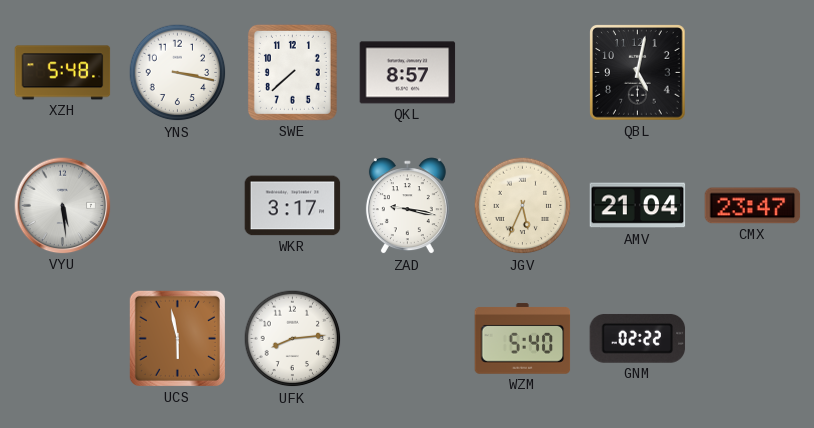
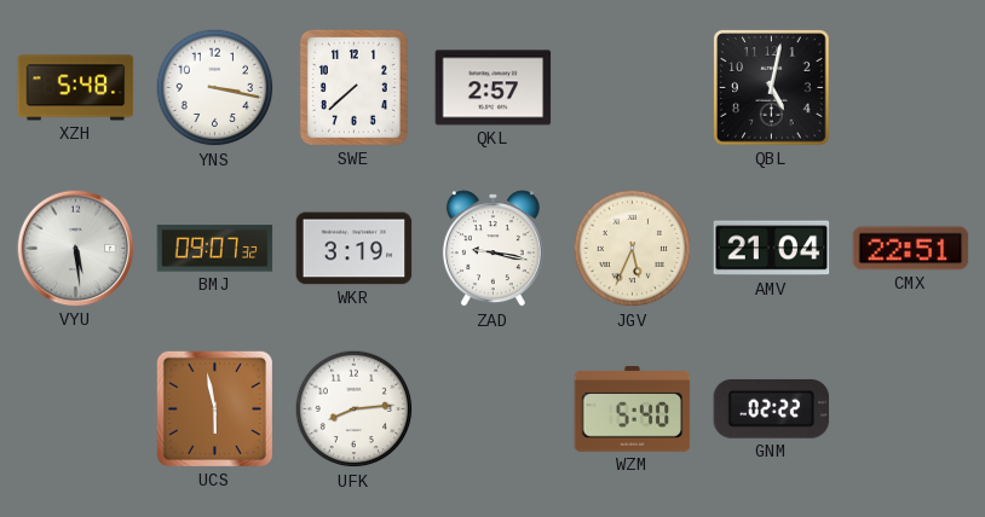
QKL: 8:57 -> 2:57
BMJ: none -> 09:07
WKR: 3:17 -> 3:19
CMX: 23:47 -> 22:51
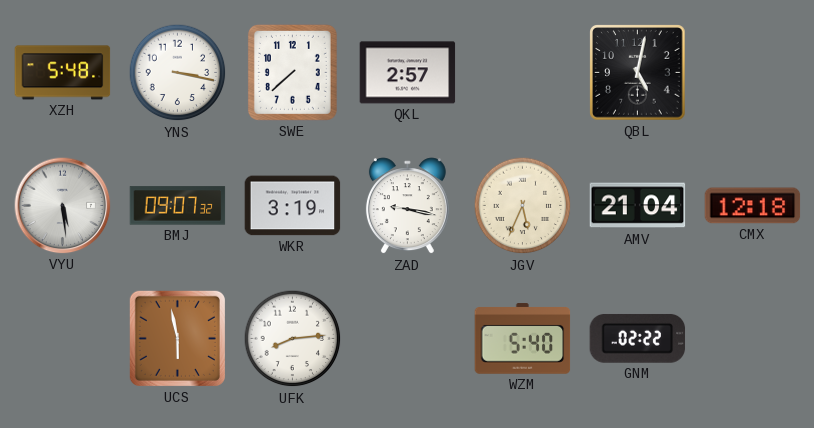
CMX: 22:51 -> 12:18
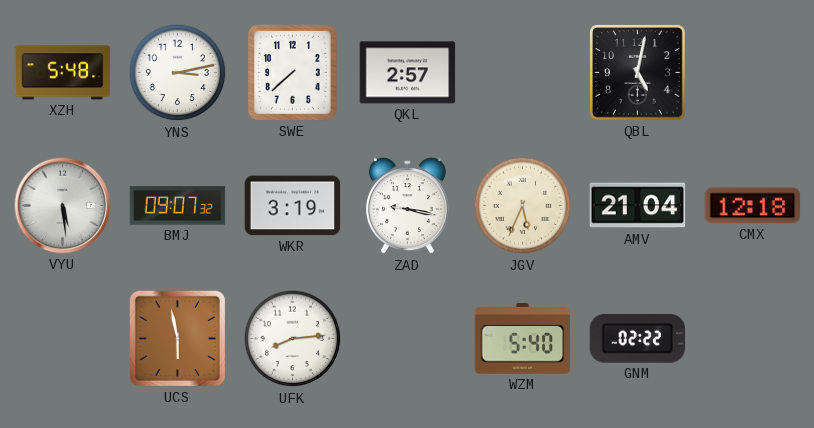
YNS: 3:17 -> 3:13
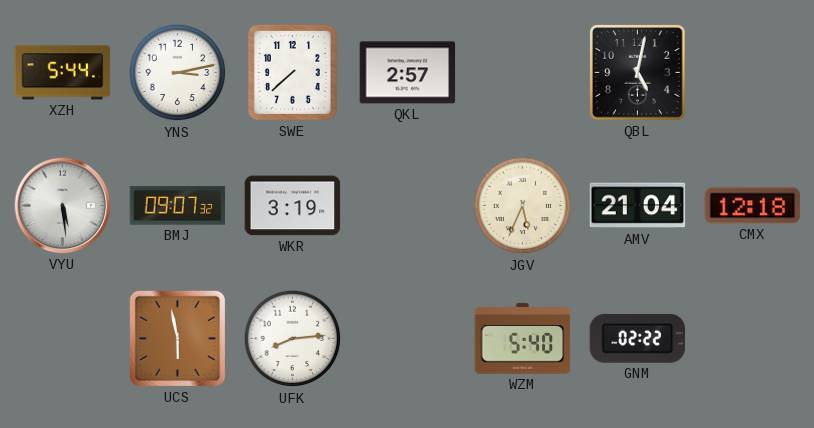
XZH: 5:48 -> 5:44
ZAD: 9:17 -> none
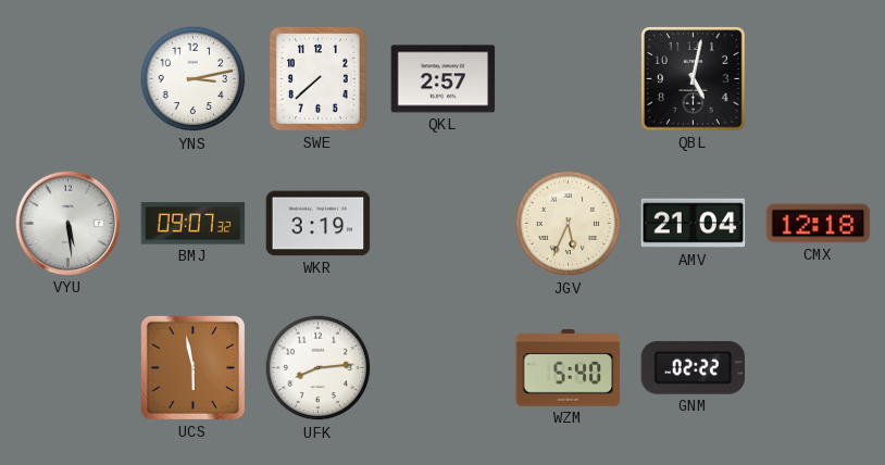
XZH: 5:44 -> none
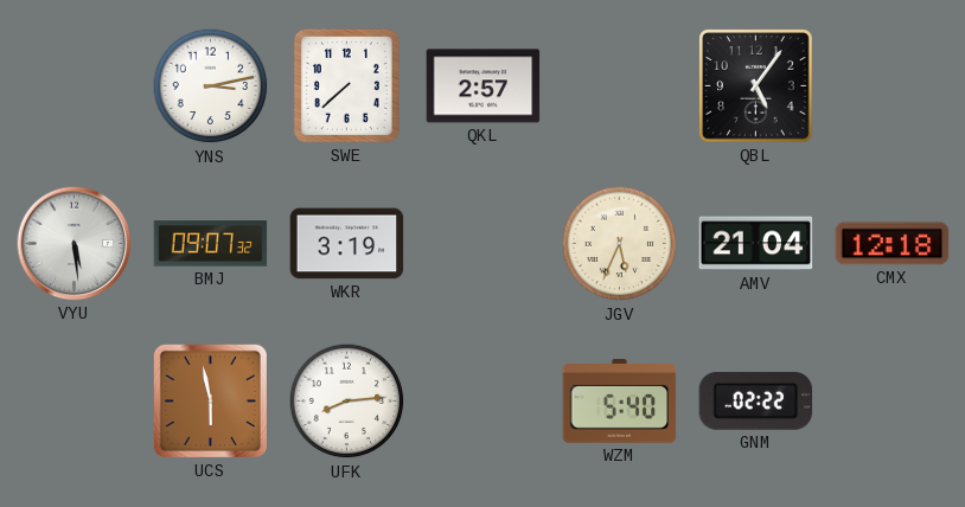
QBL: 5:02 -> 5:06
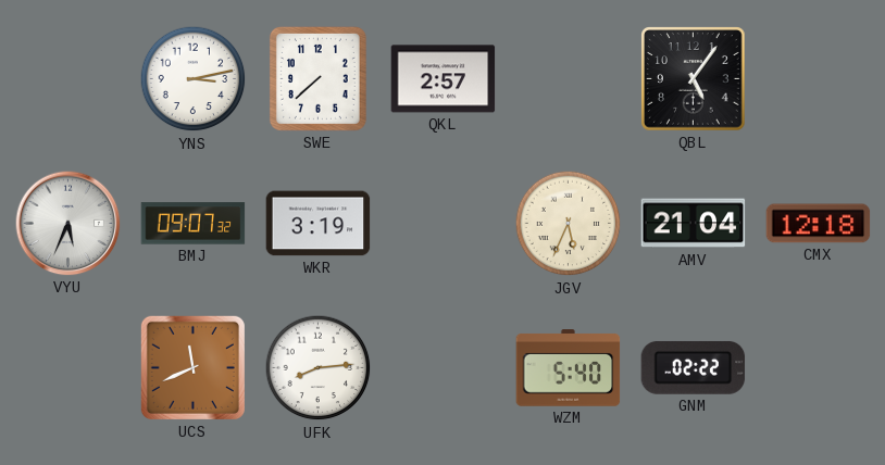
VYU: 5:29 -> 5:34
UCS: 5:58 -> 11:41
